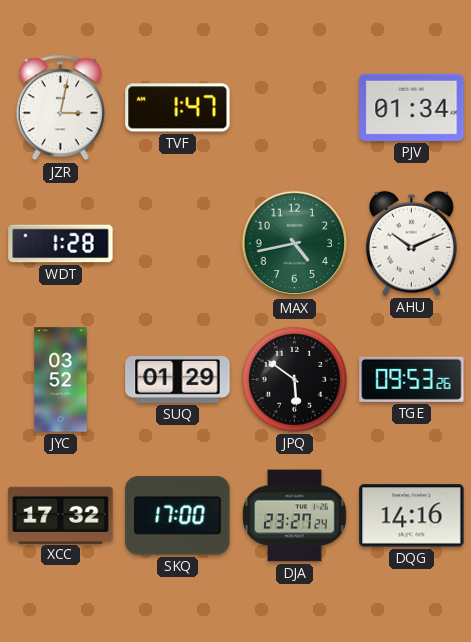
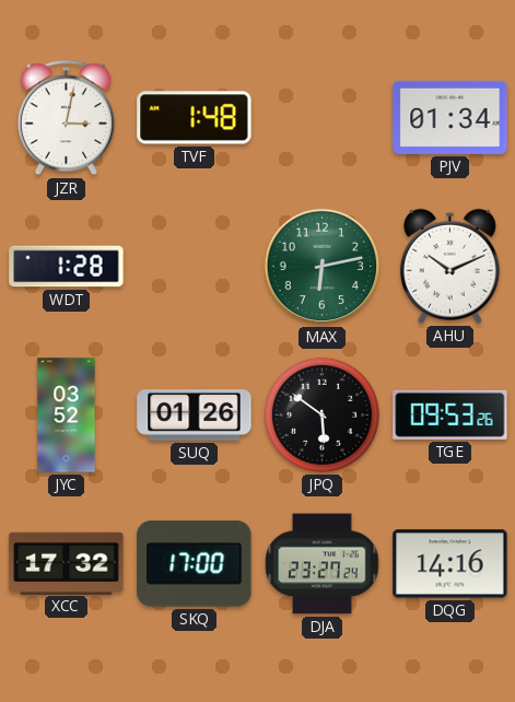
TVF: 1:47 -> 1:48
MAX: 4:43 -> 6:13
SUQ: 01:29 -> 01:26
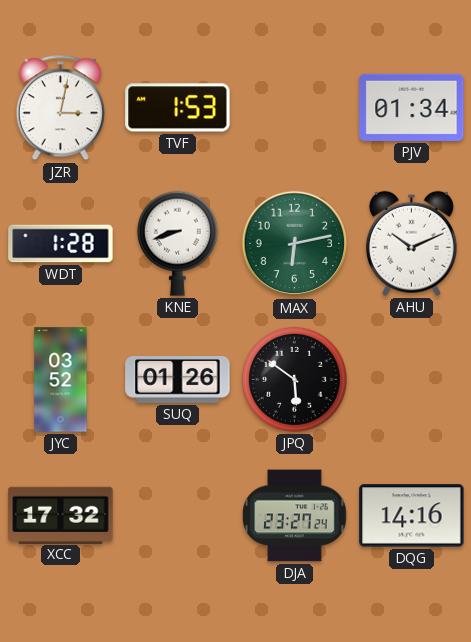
TVF: 1:48 -> 1:53
KNE: none -> 8:42
TGE: 09:53 -> none
SKQ: 17:00 -> none
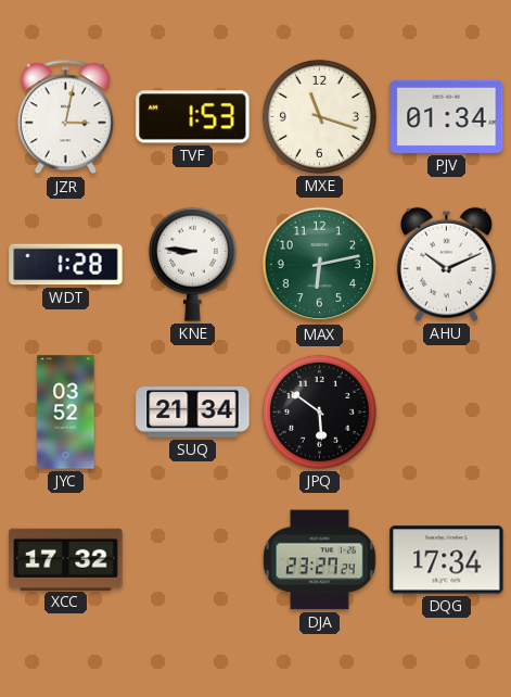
MXE: none -> 11:18
KNE: 8:42 -> 8:46
SUQ: 01:26 -> 21:34
DQG: 14:16 -> 17:34
